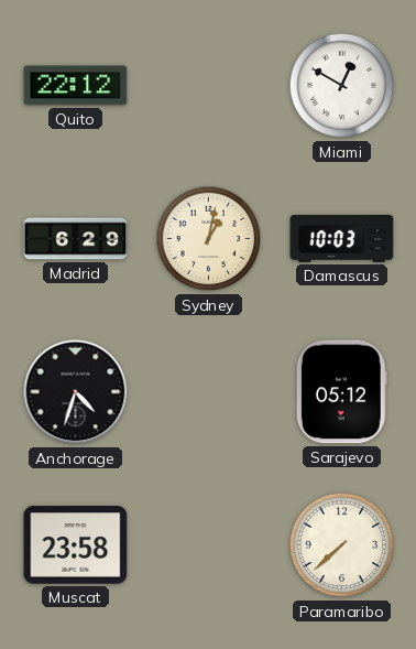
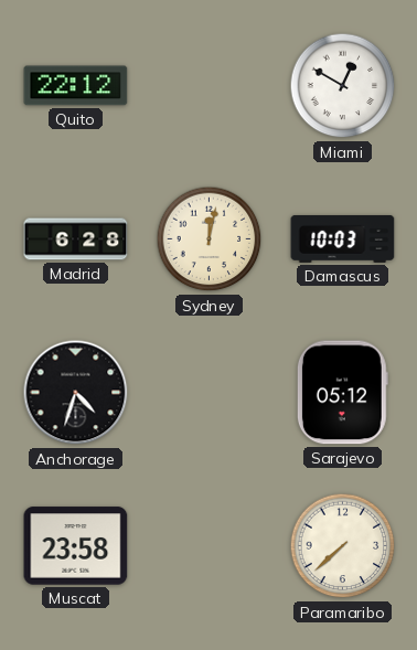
Madrid: 6:29 -> 6:28
Sydney: 1:02 -> 12:02
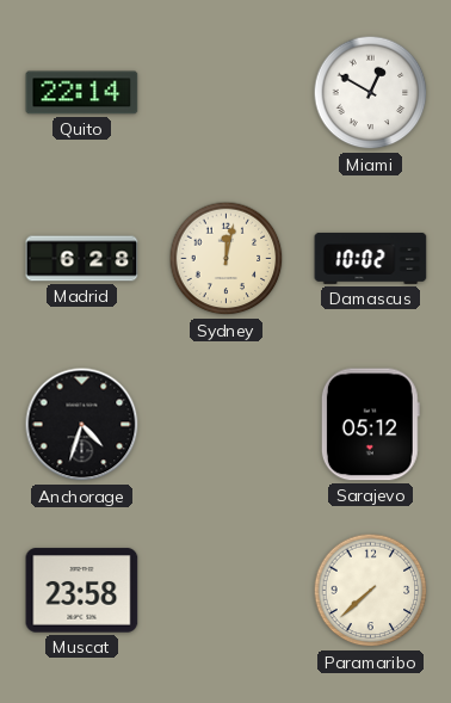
Quito: 22:12 -> 22:14
Damascus: 10:03 -> 10:02
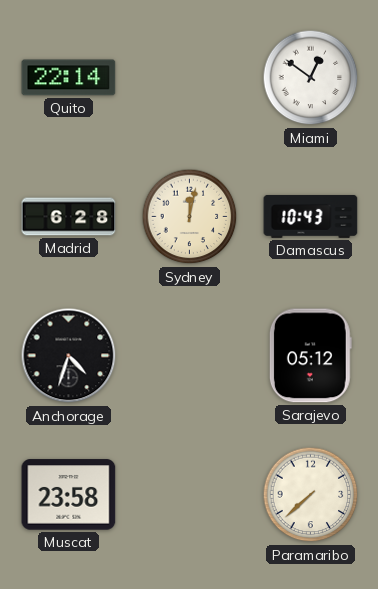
Miami: 12:50 -> 12:51
Damascus: 10:02 -> 10:43
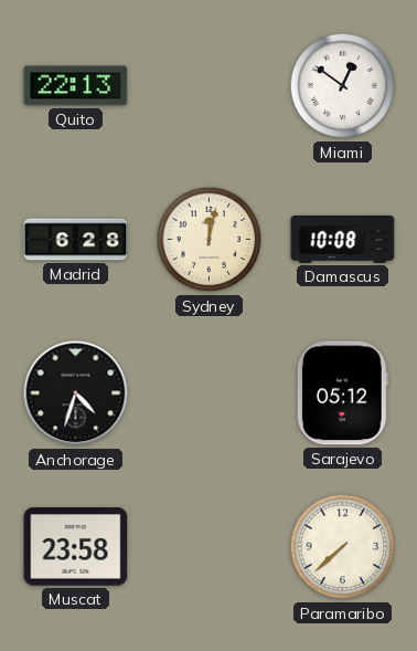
Quito: 22:14 -> 22:13
Damascus: 10:43 -> 10:08
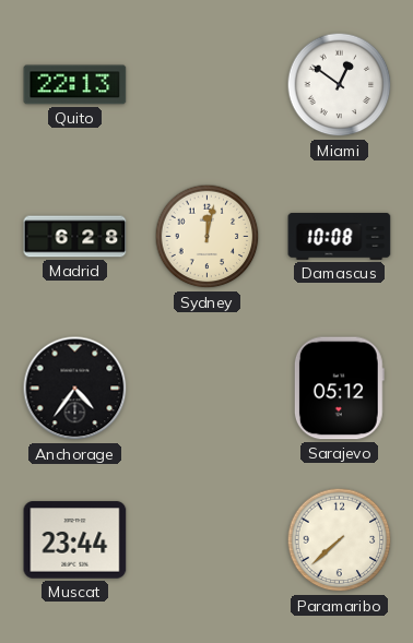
Anchorage: 4:33 -> 4:36
Muscat: 23:58 -> 23:44
